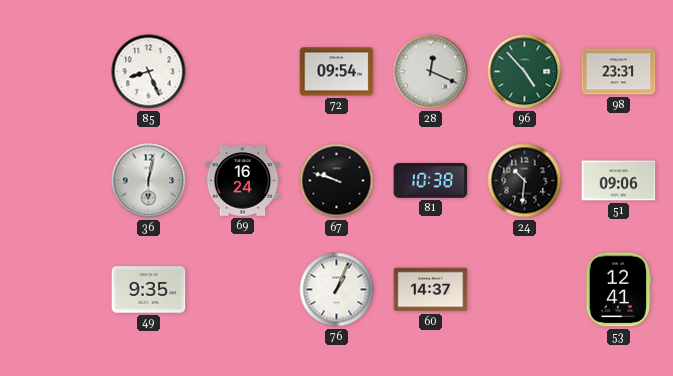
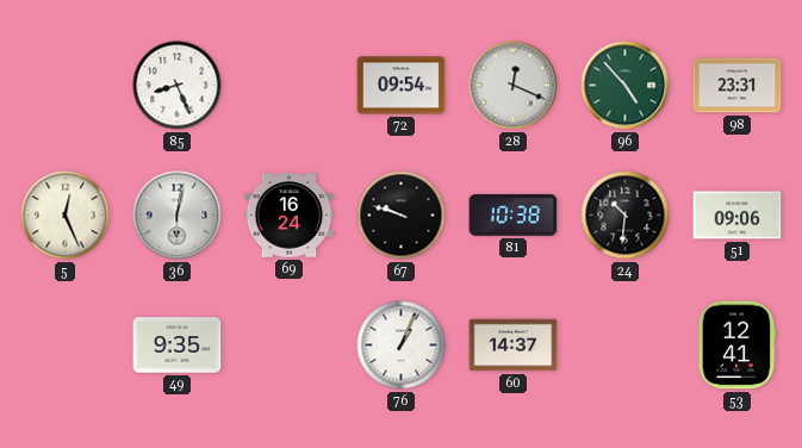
5: none -> 12:26
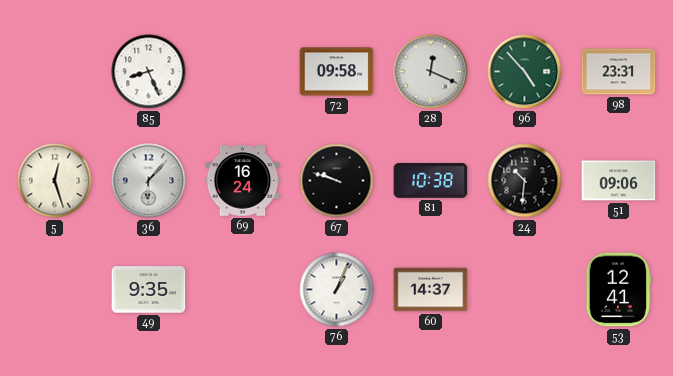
72: 09:54 -> 09:58
5: 12:26 -> 12:27
36: 6:02 -> 6:07
